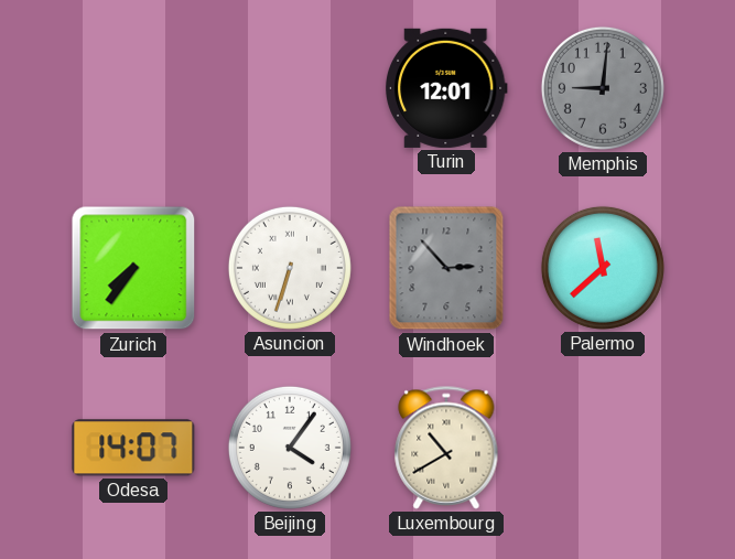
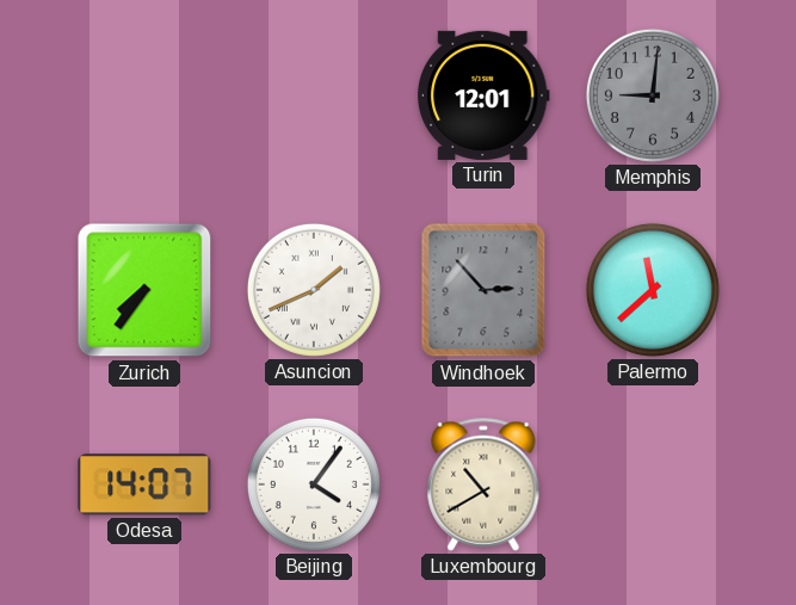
Asuncion: 6:33 -> 1:41
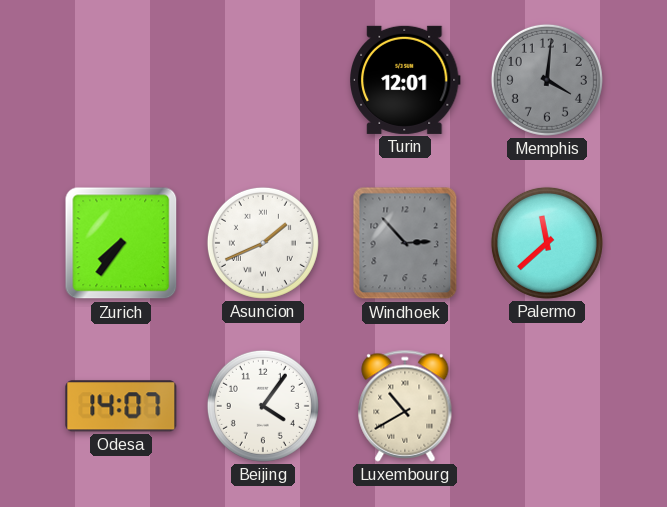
Memphis: 9:01 -> 4:01
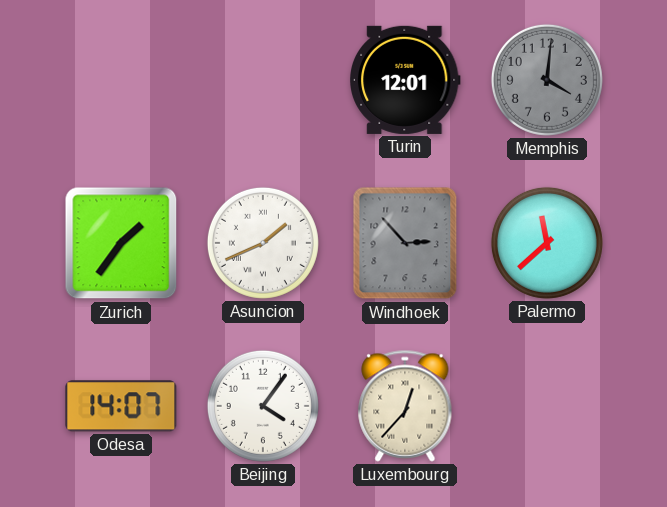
Zurich: 7:36 -> 1:36
Luxembourg: 10:40 -> 12:37
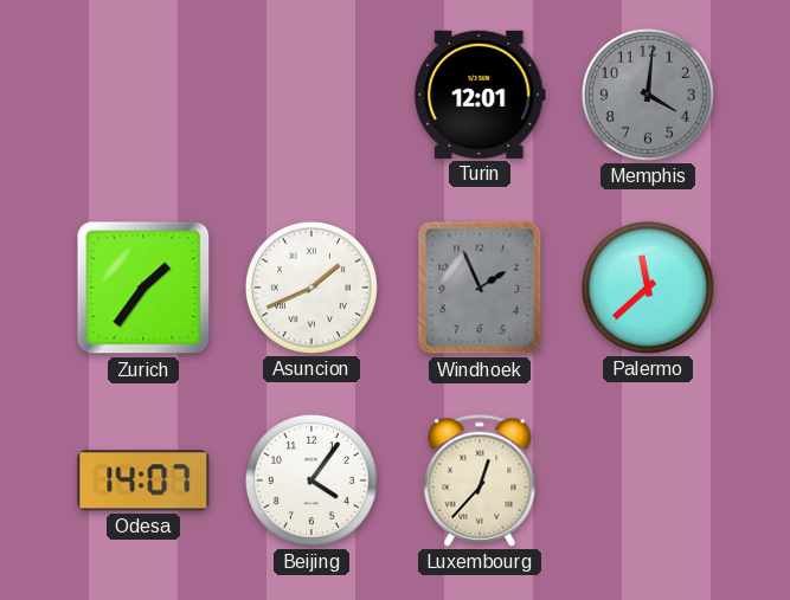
Windhoek: 2:53 -> 1:56
